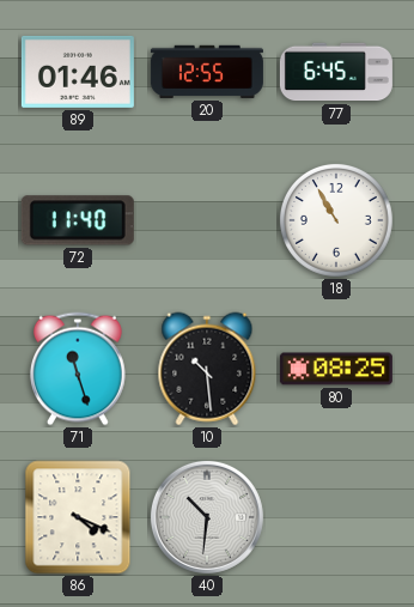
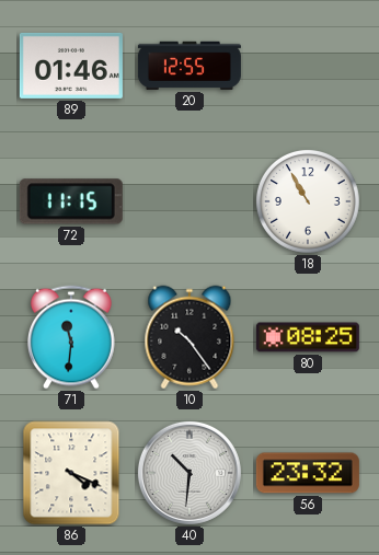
77: 6:45 -> none
72: 11:40 -> 11:15
71: 11:27 -> 11:31
10: 10:29 -> 10:24
56: none -> 23:32
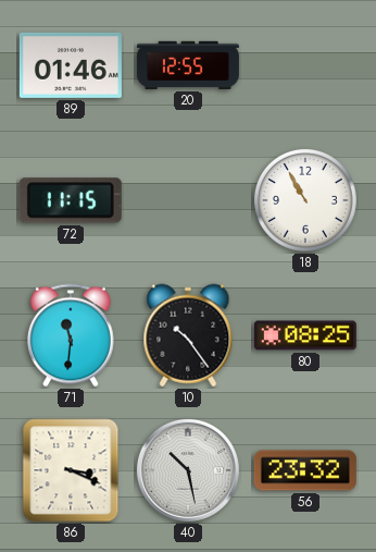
86: 4:19 -> 3:19
40: 10:31 -> 10:28
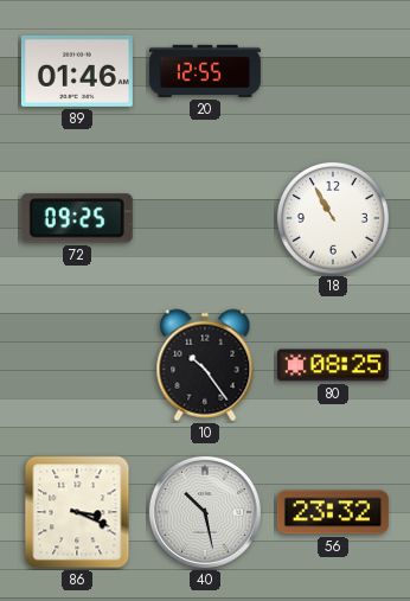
72: 11:15 -> 09:25
71: 11:31 -> none
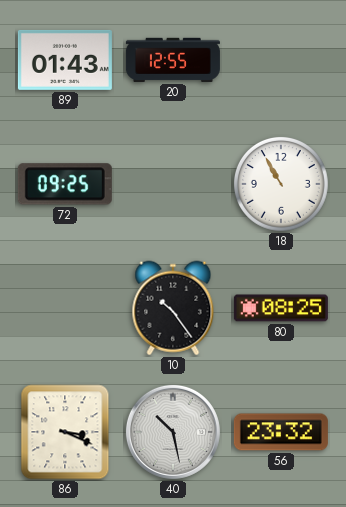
89: 01:46 -> 01:43
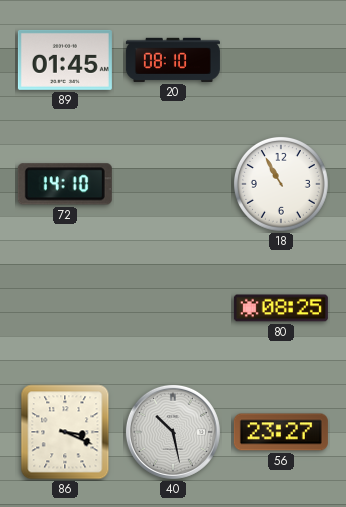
89: 01:43 -> 01:45
20: 12:55 -> 08:10
72: 09:25 -> 14:10
10: 10:24 -> none
56: 23:32 -> 23:27
